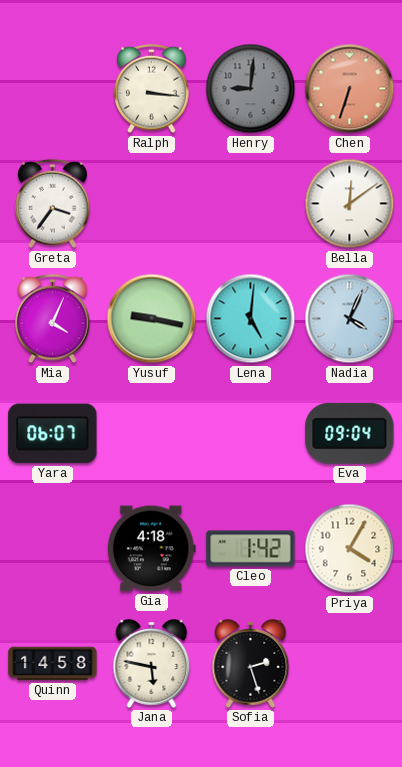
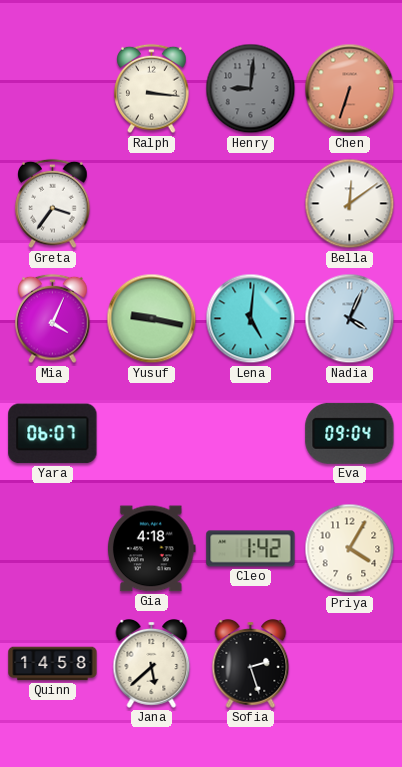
Jana: 5:47 -> 5:38
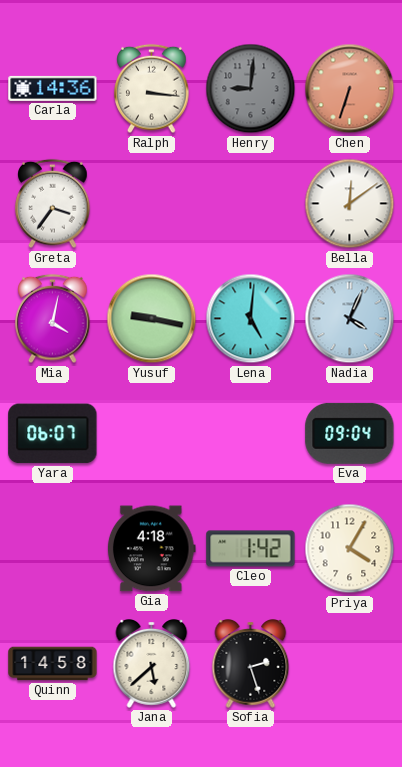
Carla: none -> 14:36
Mia: 4:04 -> 4:02
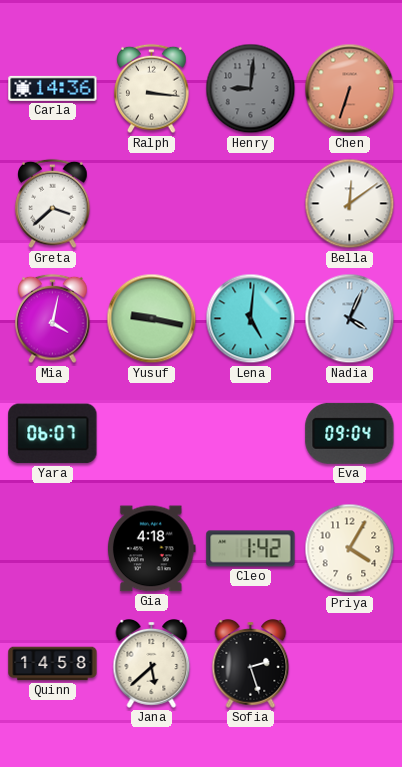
Greta: 3:36 -> 3:38
